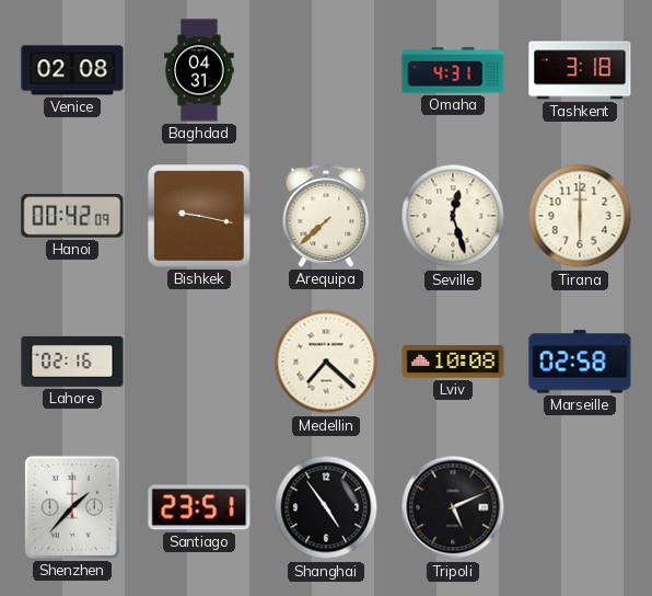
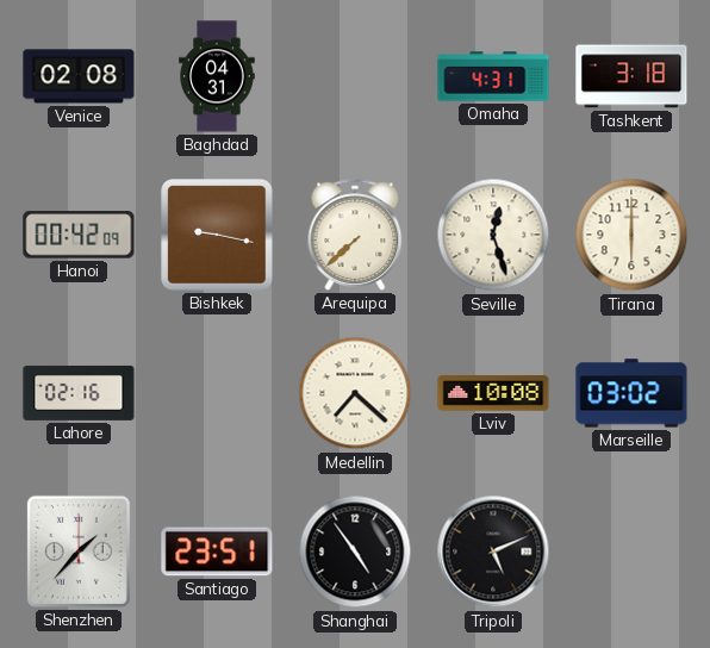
Marseille: 02:58 -> 03:02
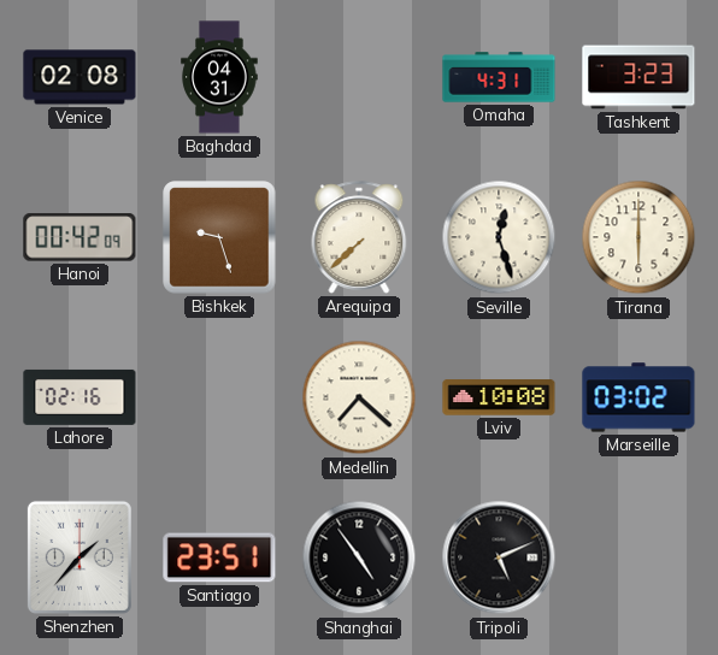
Tashkent: 3:18 -> 3:23
Bishkek: 9:17 -> 9:27
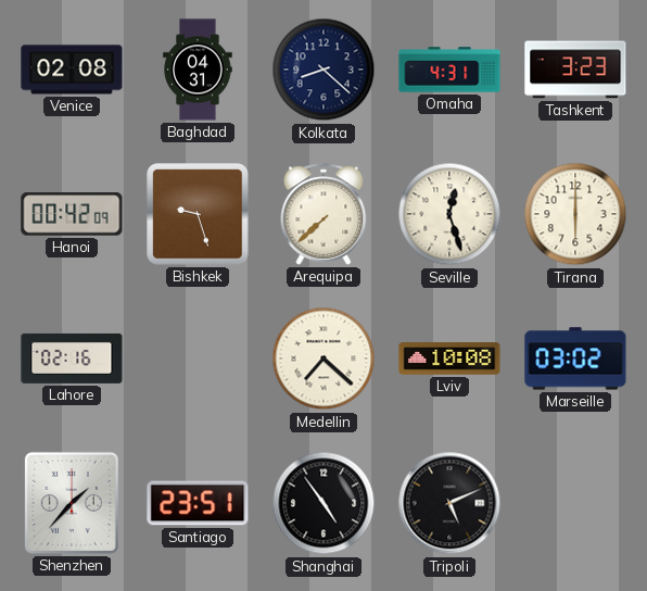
Kolkata: none -> 8:22
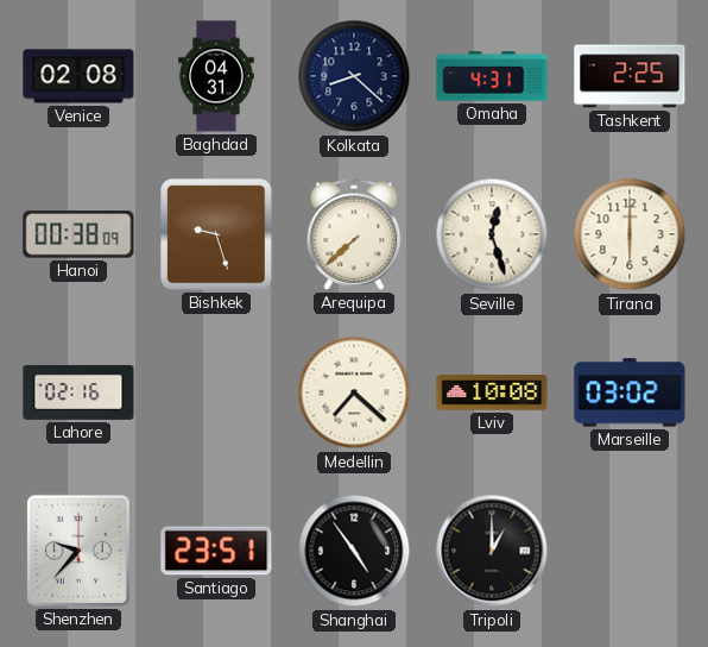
Tashkent: 3:23 -> 2:25
Hanoi: 00:42 -> 00:38
Shenzhen: 1:37 -> 9:37
Tripoli: 5:11 -> 1:00
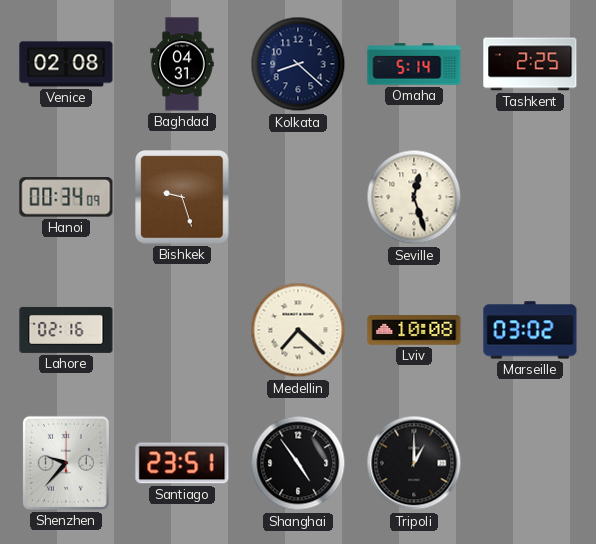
Omaha: 4:31 -> 5:14
Hanoi: 00:38 -> 00:34
Arequipa: 7:38 -> none
Tirana: 6:00 -> none
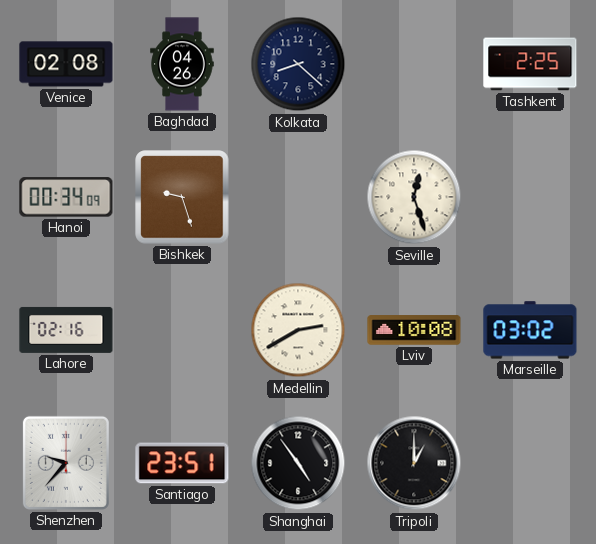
Baghdad: 04:31 -> 04:26
Omaha: 5:14 -> none
Medellin: 7:22 -> 2:40
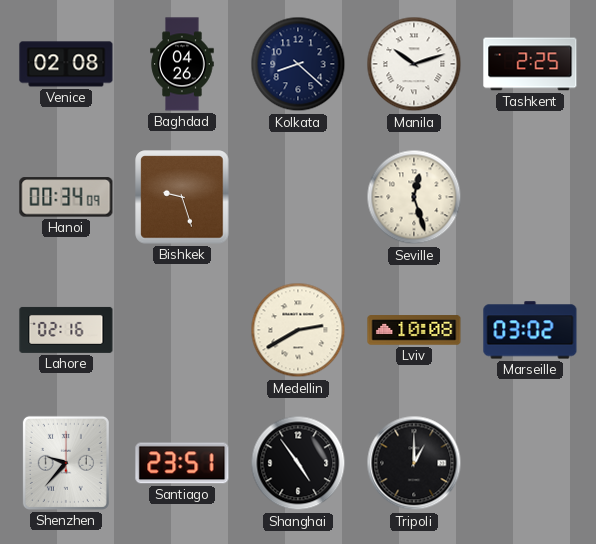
Manila: none -> 10:12
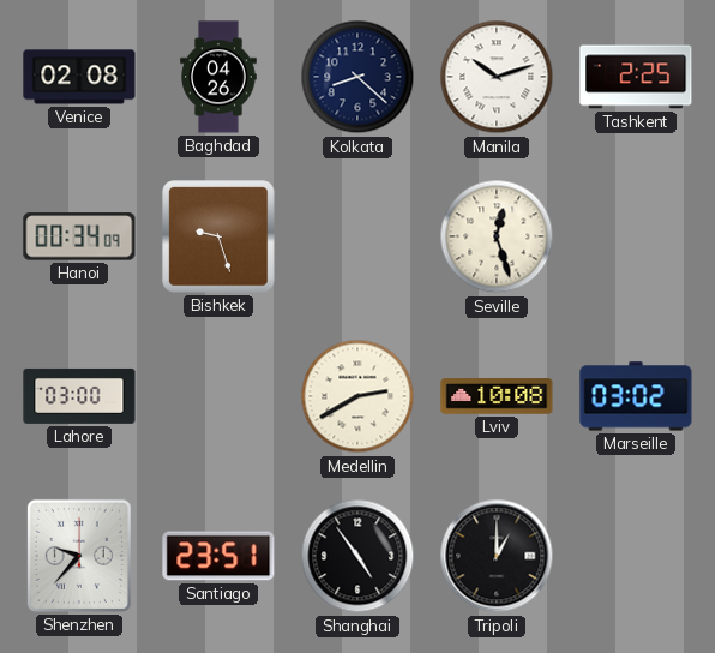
Lahore: 02:16 -> 03:00
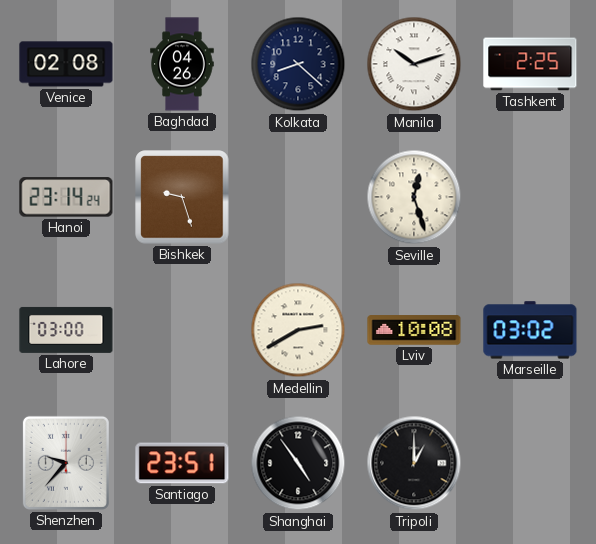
Hanoi: 00:34 -> 23:14
